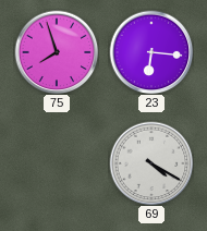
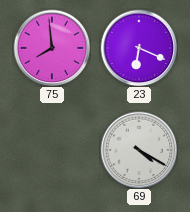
75: 7:57 -> 7:59
23: 6:16 -> 6:19
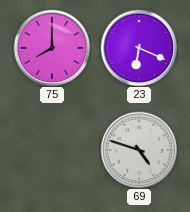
75: 7:59 -> 8:00
69: 4:20 -> 4:48
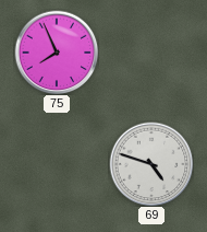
75: 8:00 -> 7:56
23: 6:19 -> none
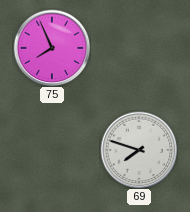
69: 4:48 -> 7:48
